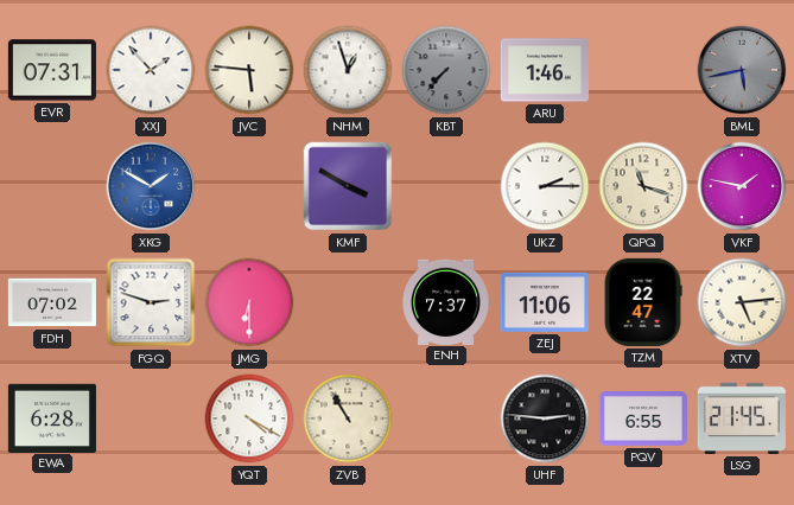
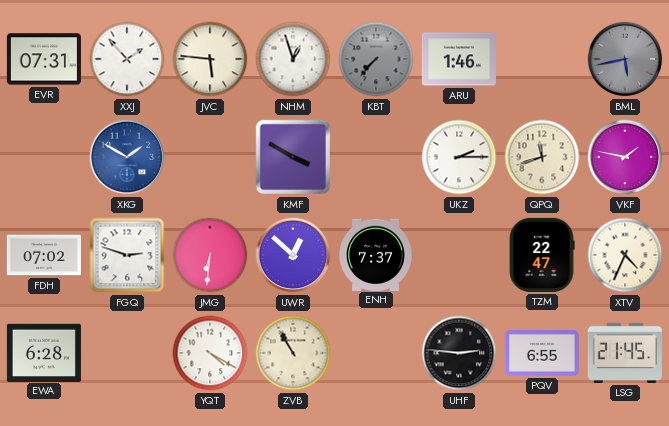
QPQ: 11:18 -> 11:42
JMG: 6:30 -> 6:31
UWR: none -> 12:52
ZEJ: 11:06 -> none
XTV: 5:14 -> 4:34
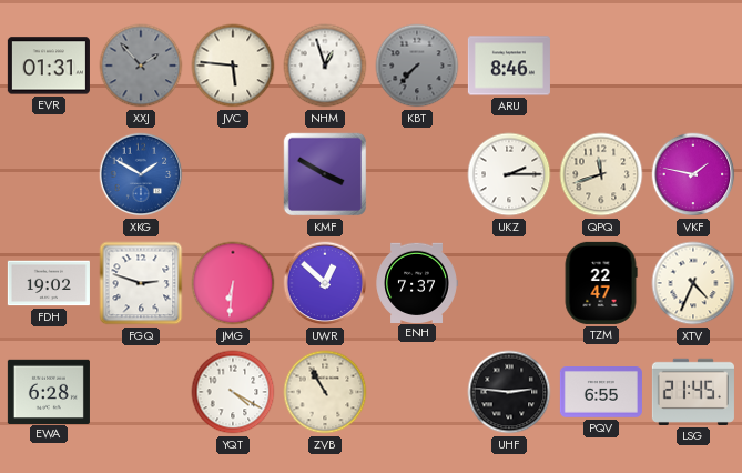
EVR: 07:31 -> 01:31
XXJ dial: white -> grey
ARU: 1:46 -> 8:46
BML: 5:43 -> none
FDH: 07:02 -> 19:02
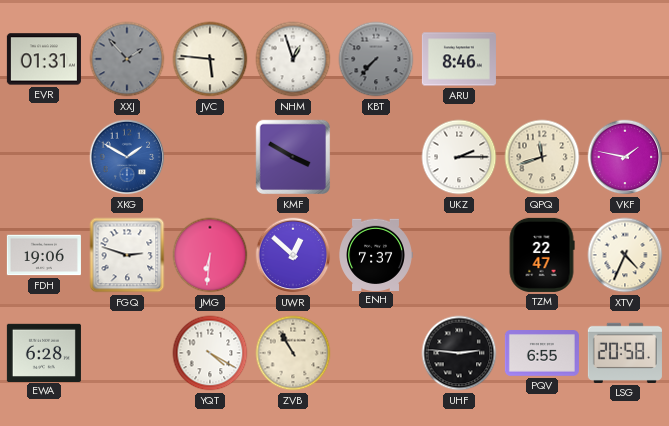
FDH: 19:02 -> 19:06
LSG: 21:45 -> 20:58
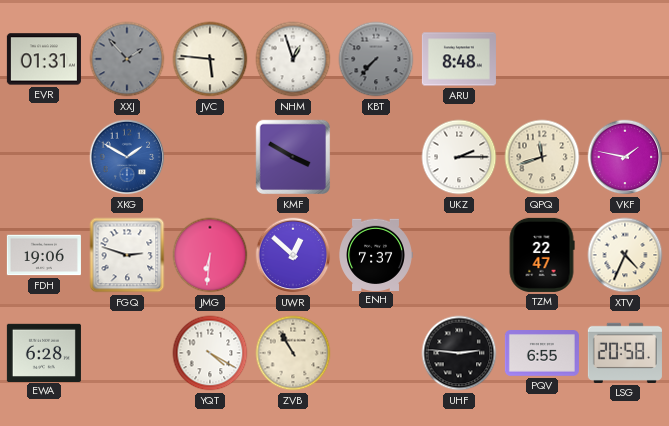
ARU: 8:46 -> 8:48
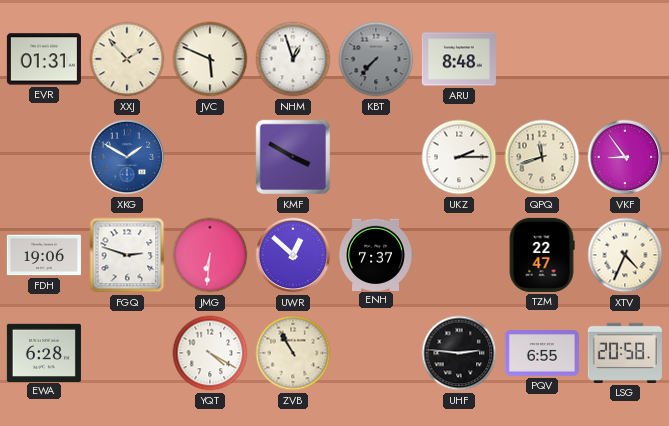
XXJ dial: grey -> cream
JVC: 5:46 -> 5:49
VKF: 1:47 -> 8:54
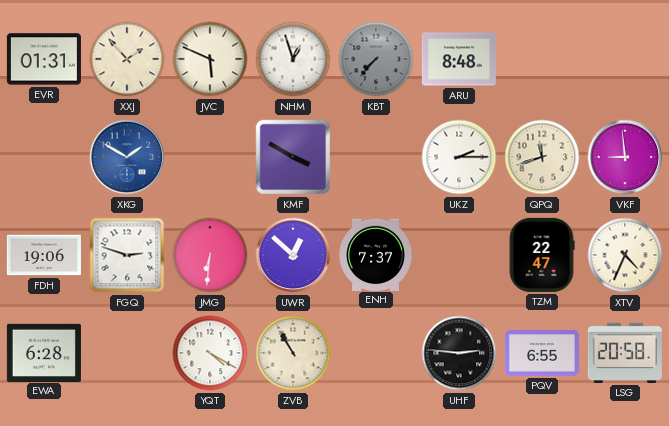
VKF: 8:54 -> 8:59
